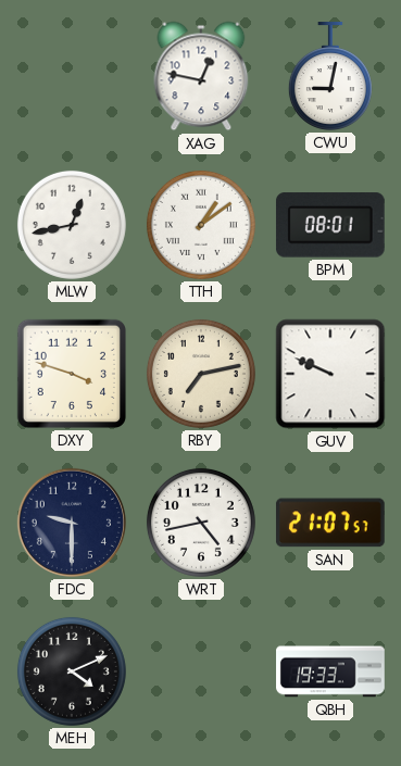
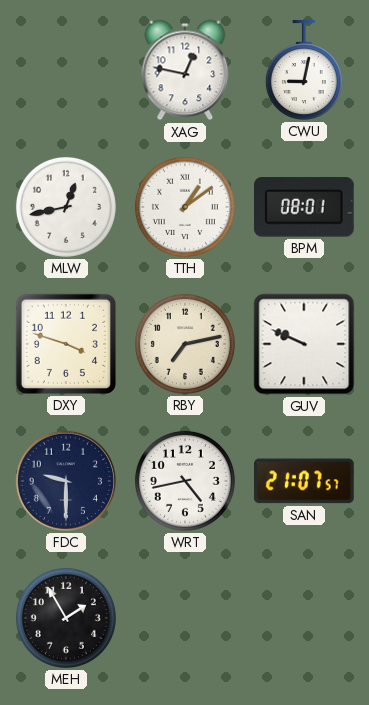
MEH: 4:11 -> 1:55
QBH: 19:33 -> none
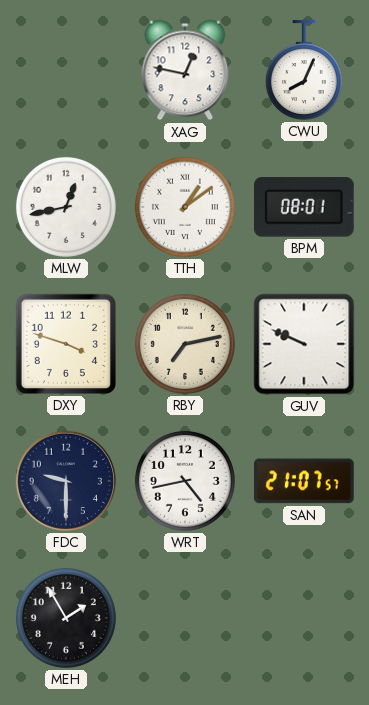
CWU: 9:02 -> 8:04
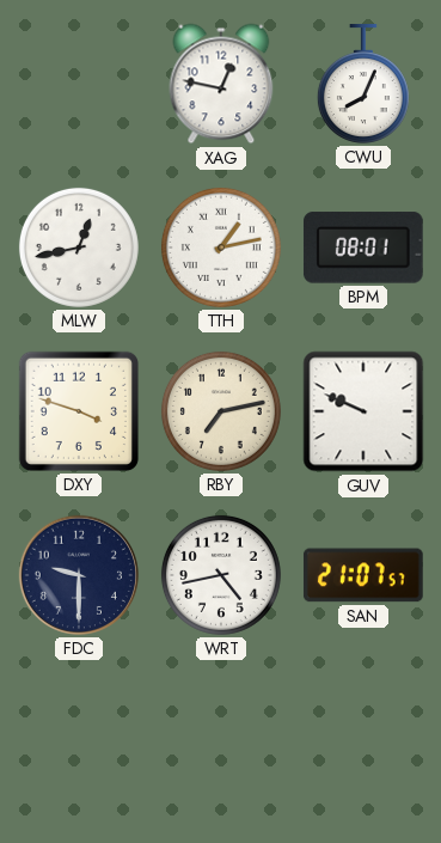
TTH: 1:09 -> 1:13
MEH: 1:55 -> none
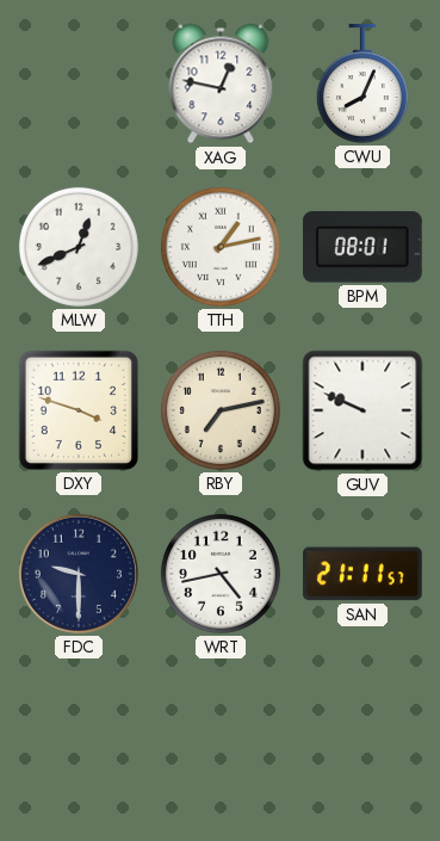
MLW: 12:43 -> 12:41
SAN: 21:07 -> 21:11
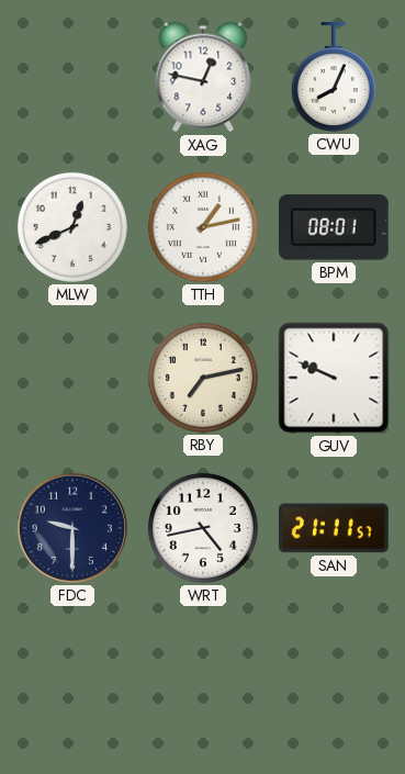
DXY: 3:48 -> none
